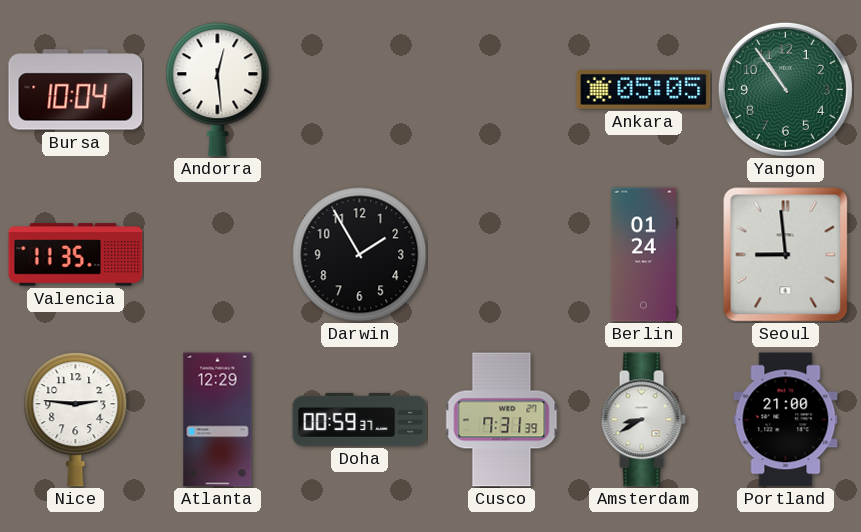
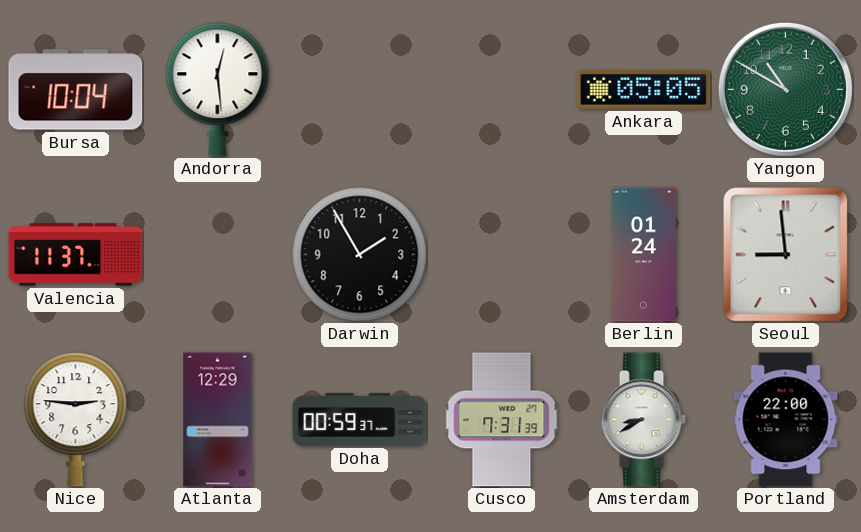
Yangon: 10:54 -> 10:50
Valencia: 11:35 -> 11:37
Portland: 21:00 -> 22:00
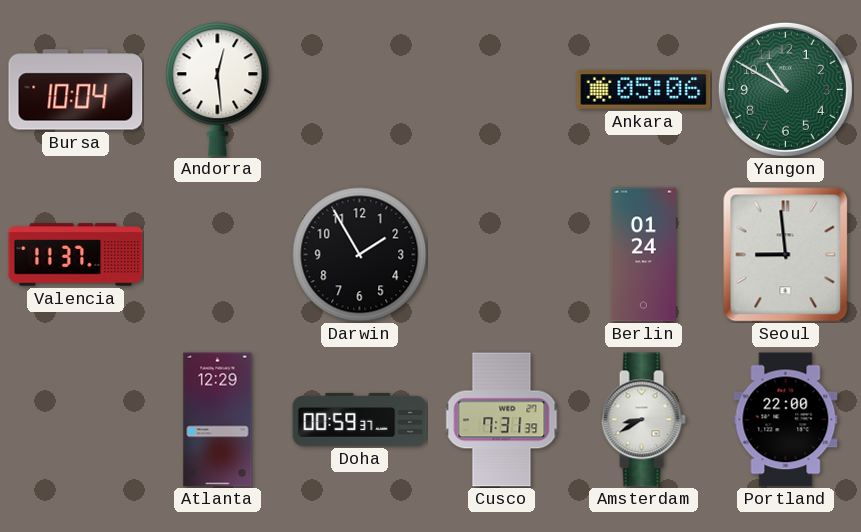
Ankara: 05:05 -> 05:06
Nice: 2:46 -> none
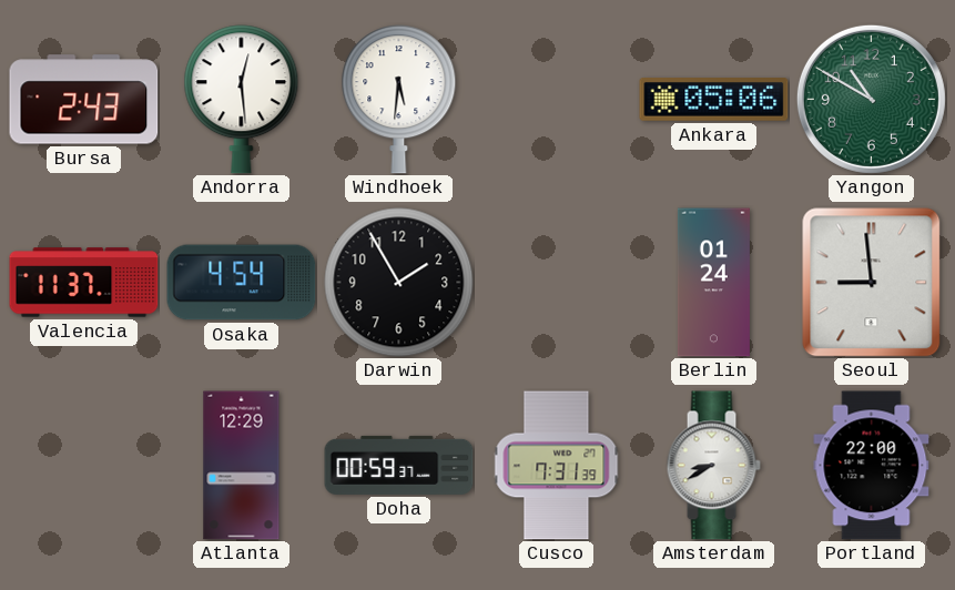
Bursa: 10:04 -> 2:43
Windhoek: none -> 5:31
Osaka: none -> 4:54
